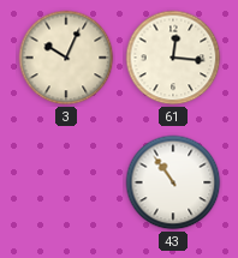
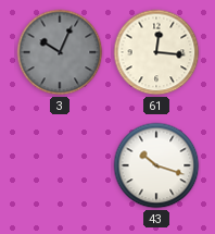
3 dial: cream -> grey
43: 10:54 -> 10:18
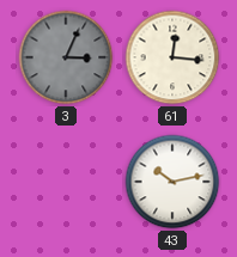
3: 10:04 -> 3:04
43: 10:18 -> 10:13
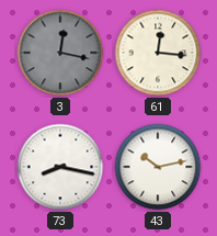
3: 3:04 -> 12:17
73: none -> 8:17
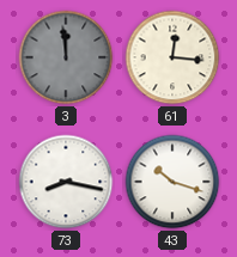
3: 12:17 -> 11:59
43: 10:13 -> 10:18
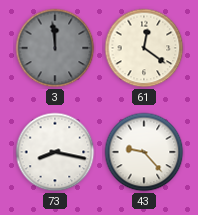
61: 12:16 -> 12:21
43: 10:18 -> 9:23
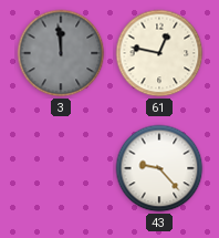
61: 12:21 -> 12:47
73: 8:17 -> none
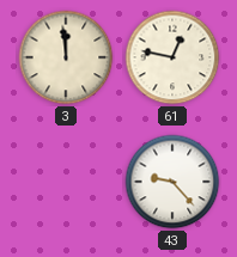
3 dial: grey -> cream
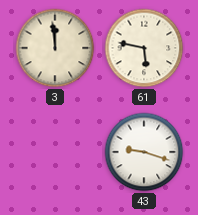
61: 12:47 -> 5:47
43: 9:23 -> 9:18
